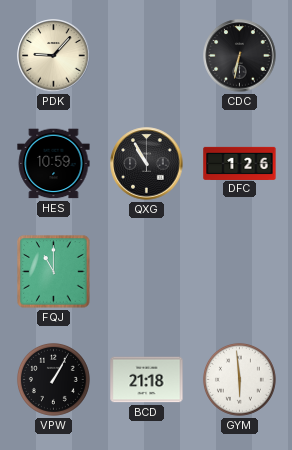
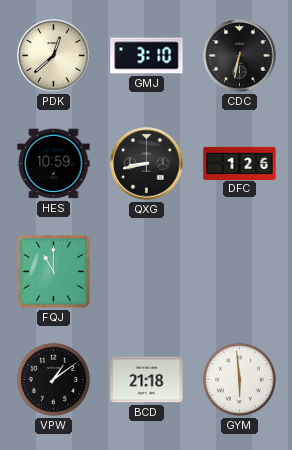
PDK: 9:07 -> 12:38
GMJ: none -> 3:10
QXG: 10:55 -> 8:43
VPW: 1:05 -> 1:09
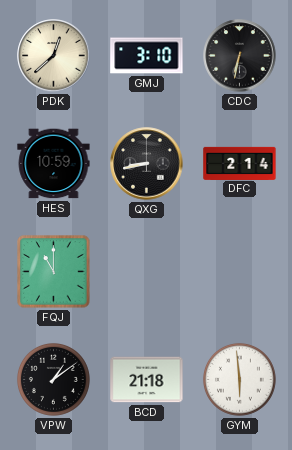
DFC: 1:26 -> 2:14
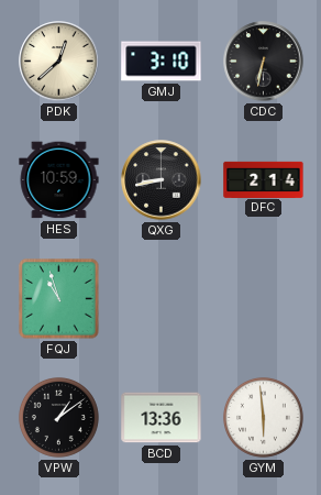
FQJ: 11:00 -> 10:57
BCD: 21:18 -> 13:36
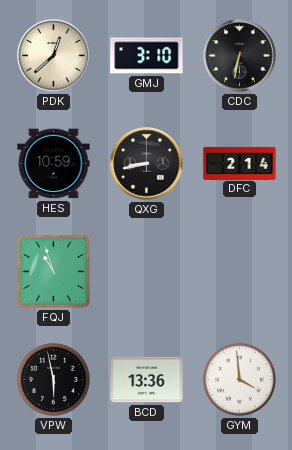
VPW: 1:09 -> 5:58
GYM: 5:59 -> 3:59
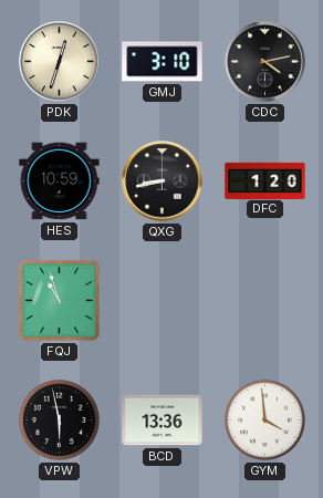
PDK: 12:38 -> 12:33
CDC: 6:32 -> 4:13
DFC: 2:14 -> 1:20
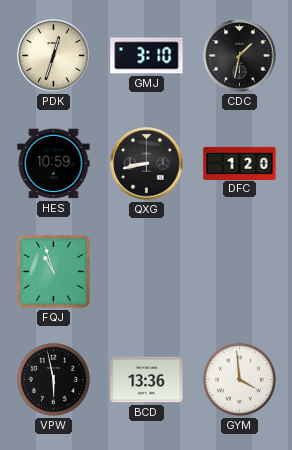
CDC: 4:13 -> 1:32
